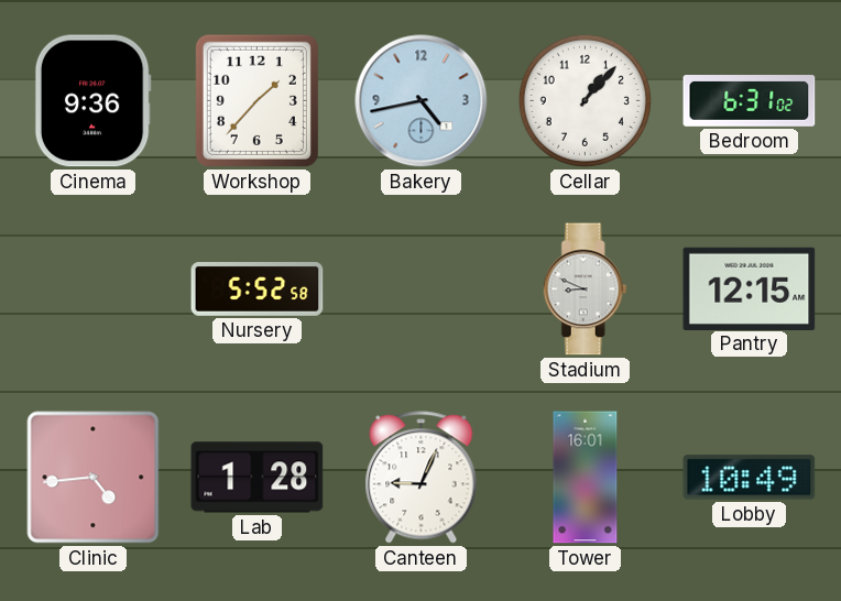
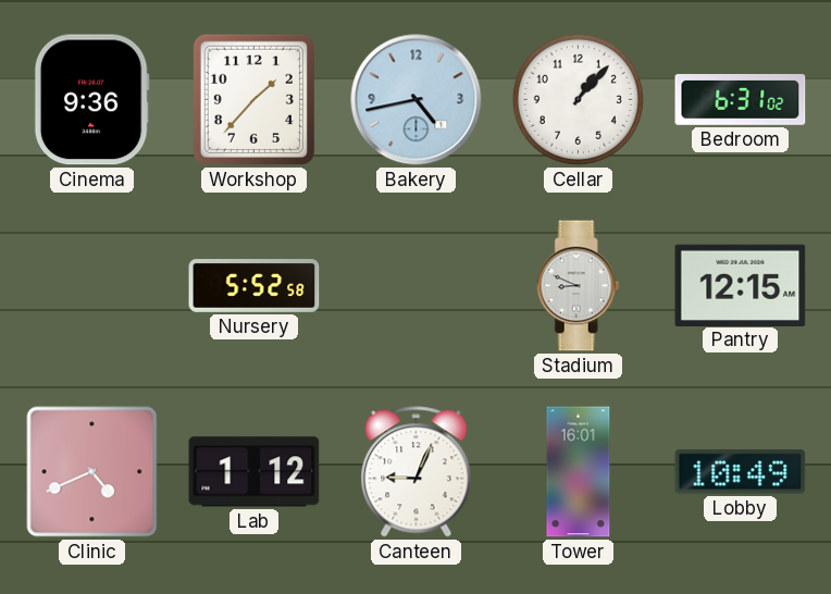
Clinic: 4:44 -> 4:41
Lab: 1:28 -> 1:12
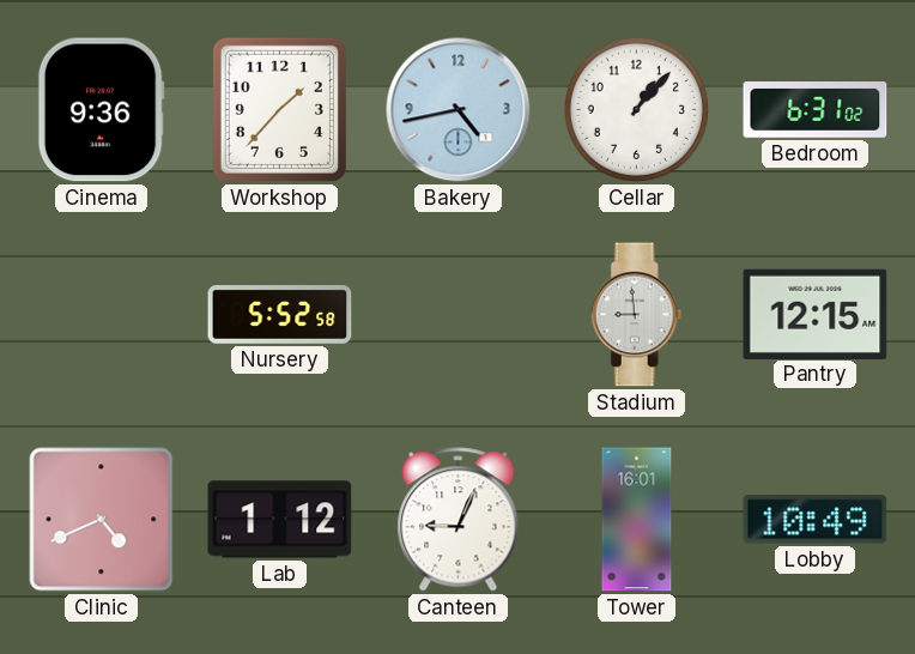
Stadium: 8:49 -> 8:59
